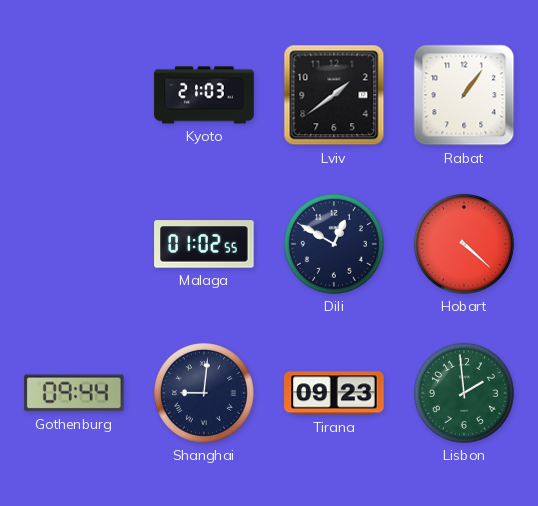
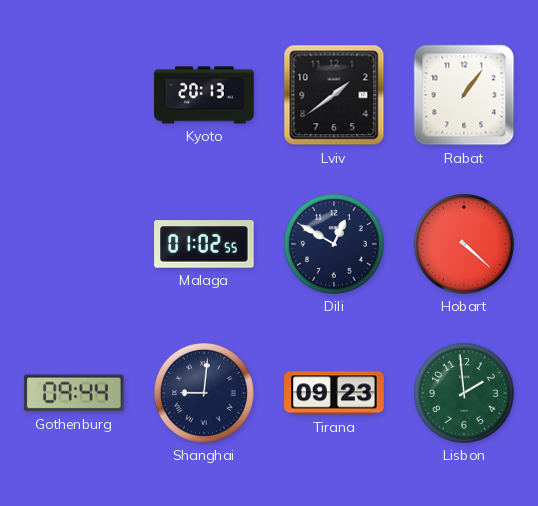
Kyoto: 21:03 -> 20:13
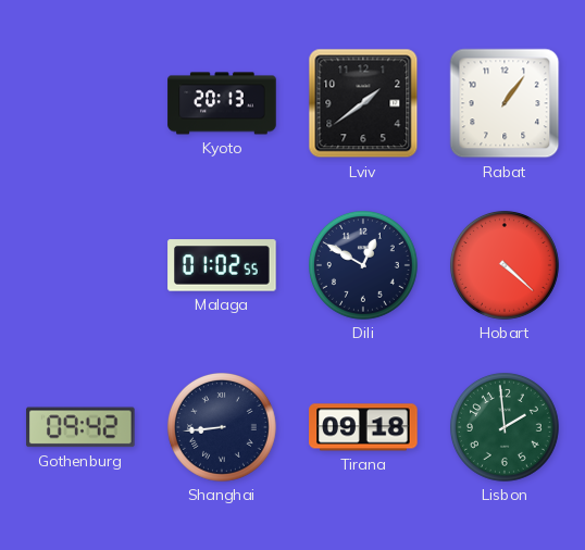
Gothenburg: 09:44 -> 09:42
Shanghai: 9:01 -> 8:44
Tirana: 09:23 -> 09:18
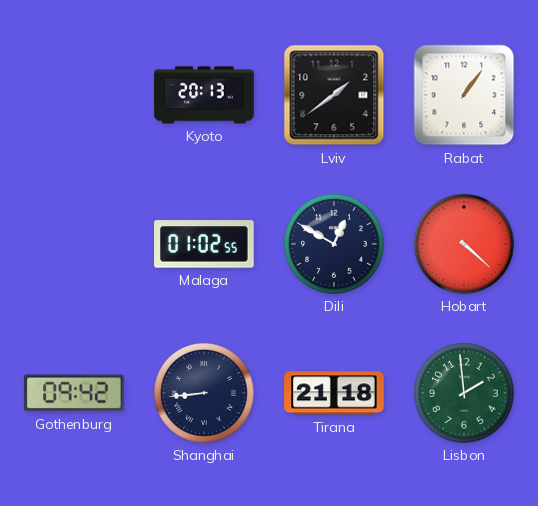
Tirana: 09:18 -> 21:18
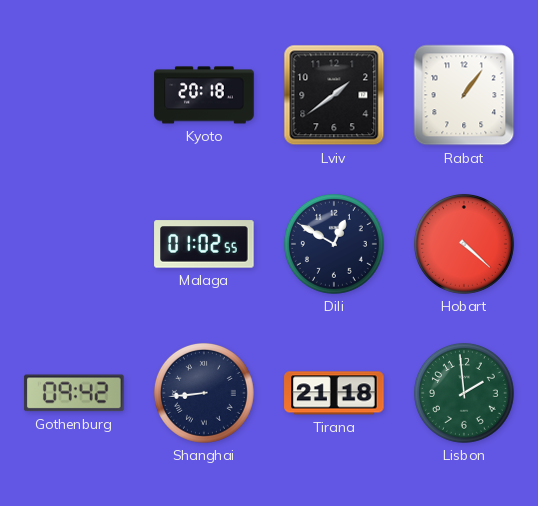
Kyoto: 20:13 -> 20:18
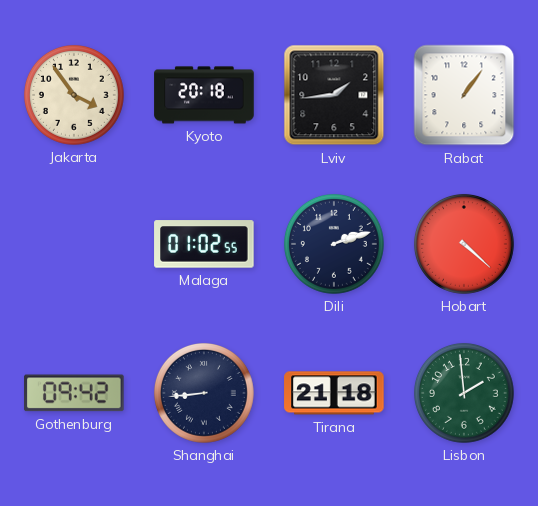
Jakarta: none -> 3:54
Lviv: 1:39 -> 1:44
Dili: 12:50 -> 2:12
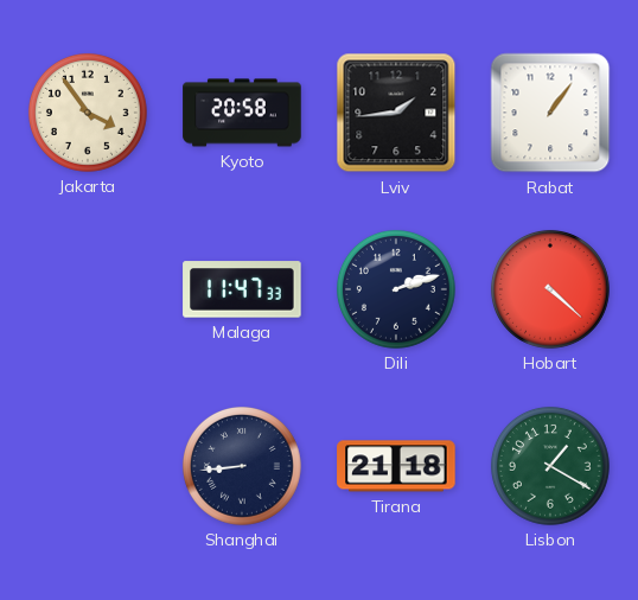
Kyoto: 20:18 -> 20:58
Malaga: 01:02 -> 11:47
Gothenburg: 09:42 -> none
Lisbon: 1:59 -> 1:20
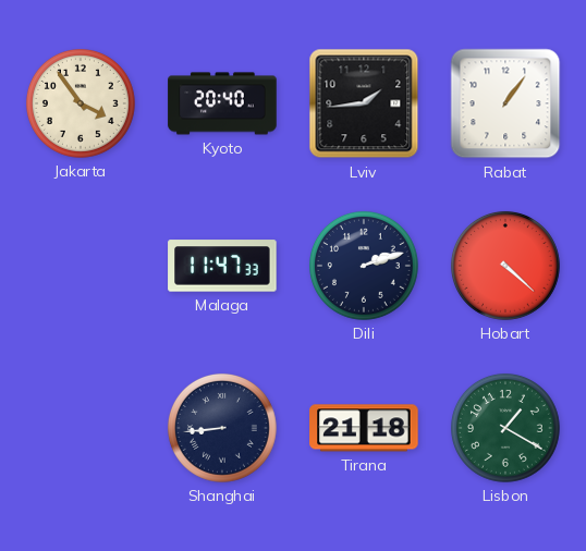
Kyoto: 20:58 -> 20:40
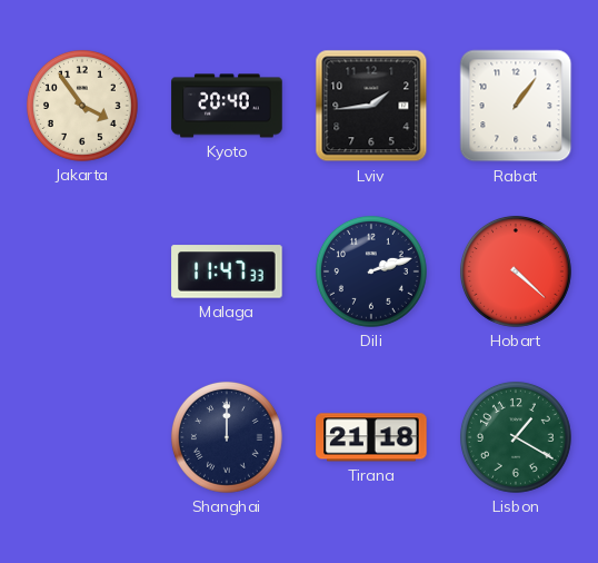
Shanghai: 8:44 -> 12:00
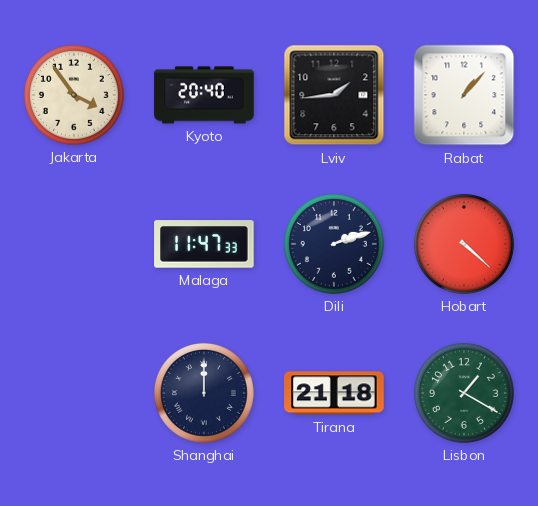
Rabat: 1:06 -> 1:07
